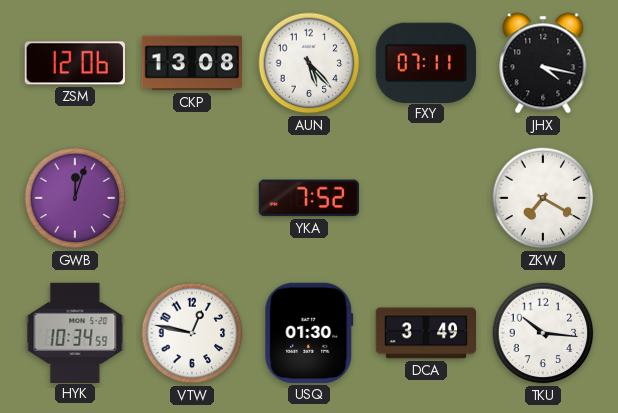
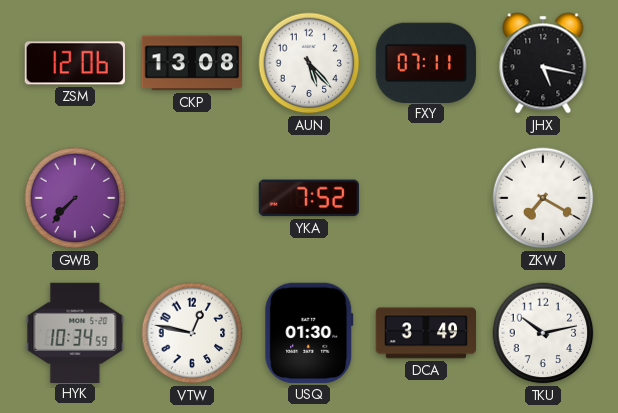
JHX: 4:17 -> 5:17
GWB: 12:03 -> 7:37
TKU: 10:16 -> 10:13
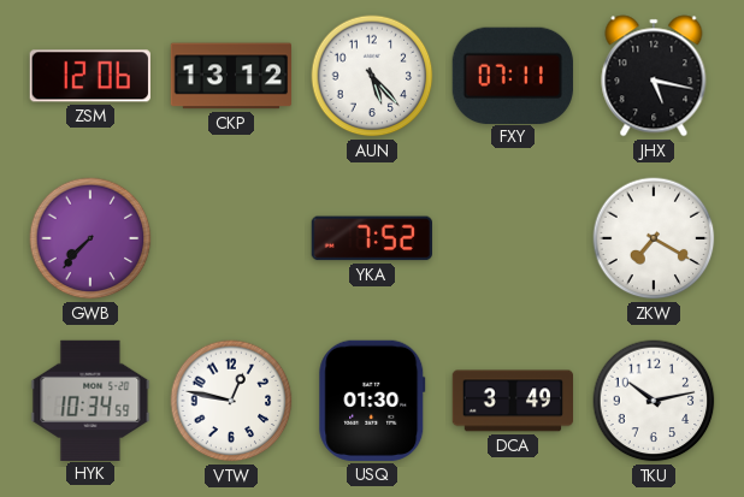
CKP: 13:08 -> 13:12
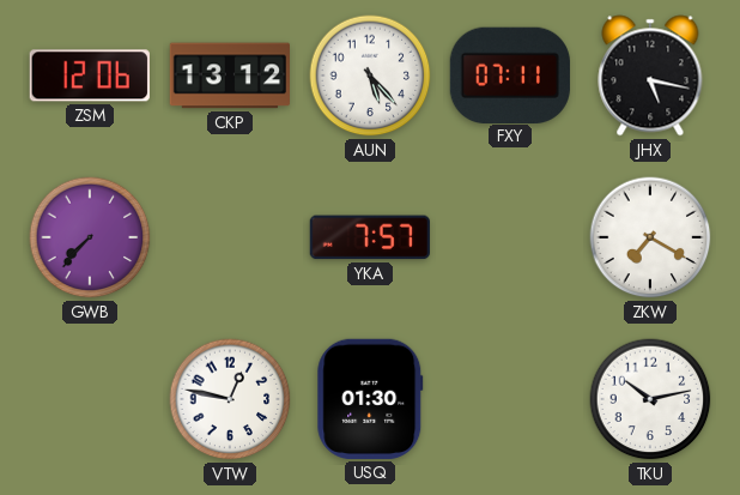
YKA: 7:52 -> 7:57
HYK: 10:34 -> none
DCA: 3:49 -> none
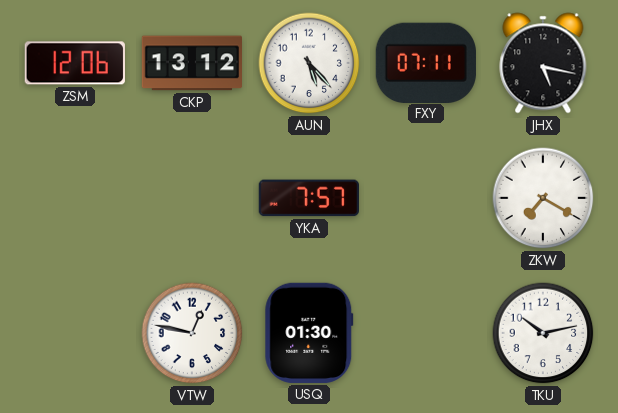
GWB: 7:37 -> none
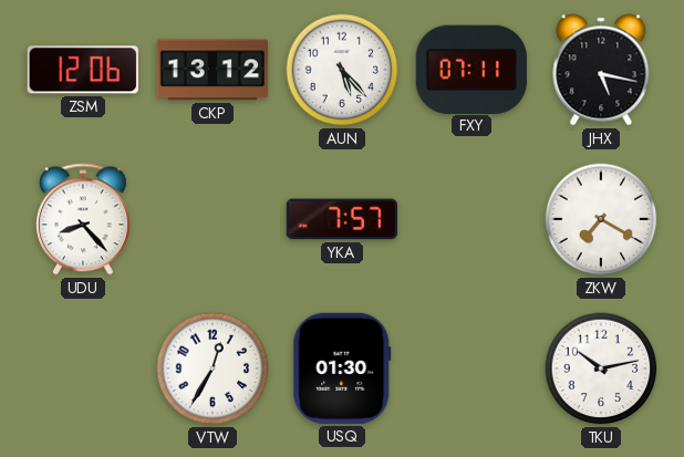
UDU: none -> 8:23
VTW: 12:47 -> 12:35
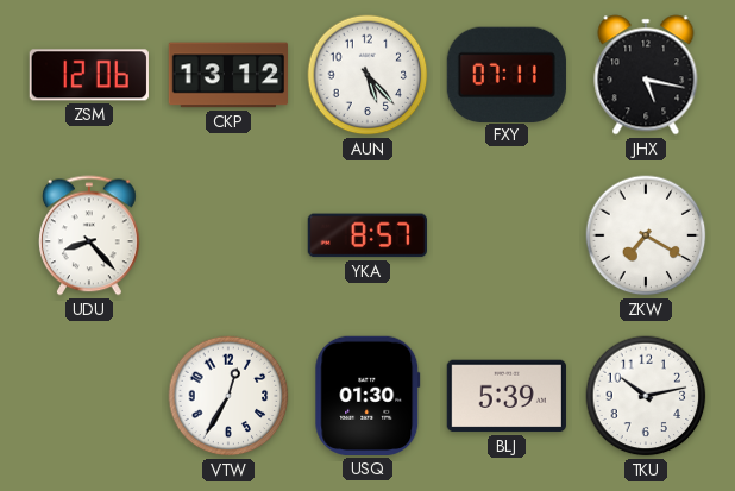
YKA: 7:57 -> 8:57
BLJ: none -> 5:39
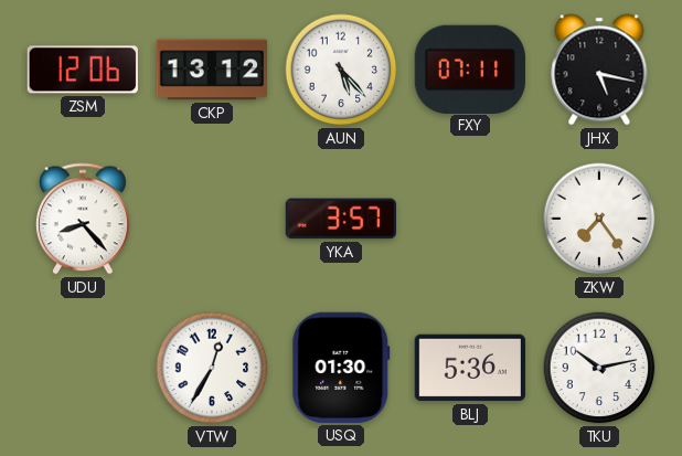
YKA: 8:57 -> 3:57
ZKW: 7:20 -> 7:24
BLJ: 5:39 -> 5:36
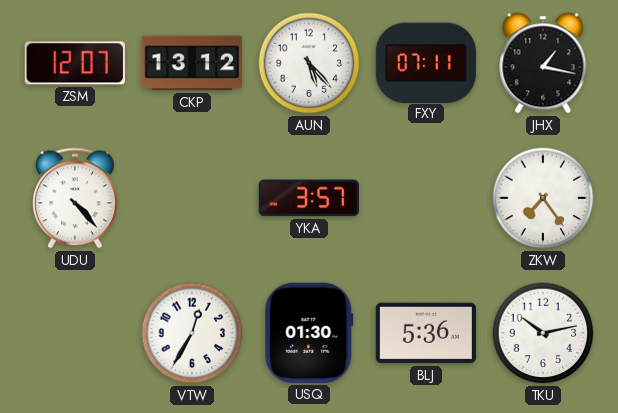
ZSM: 12:06 -> 12:07
JHX: 5:17 -> 1:17
UDU: 8:23 -> 4:23
